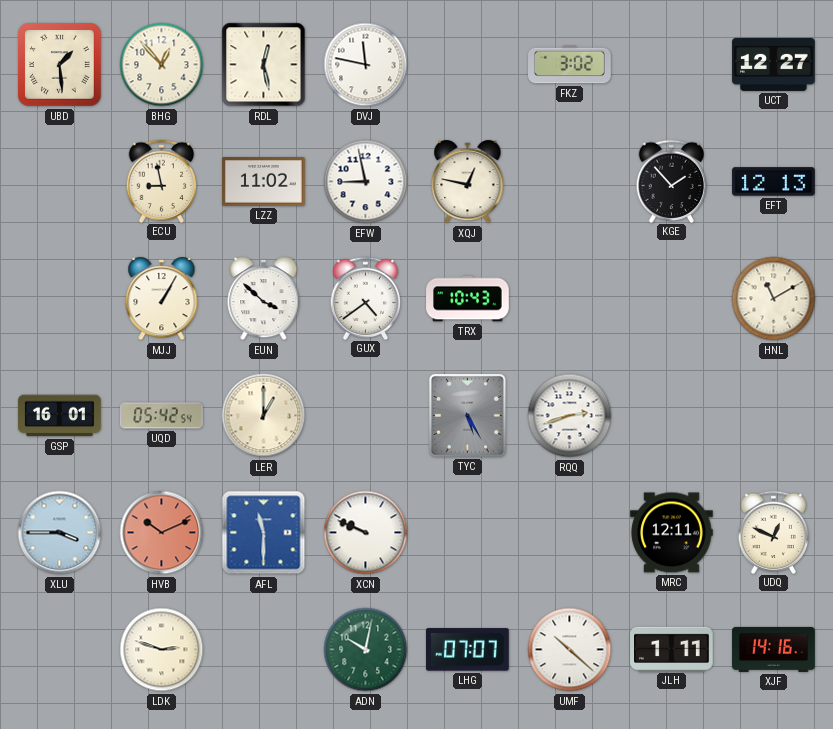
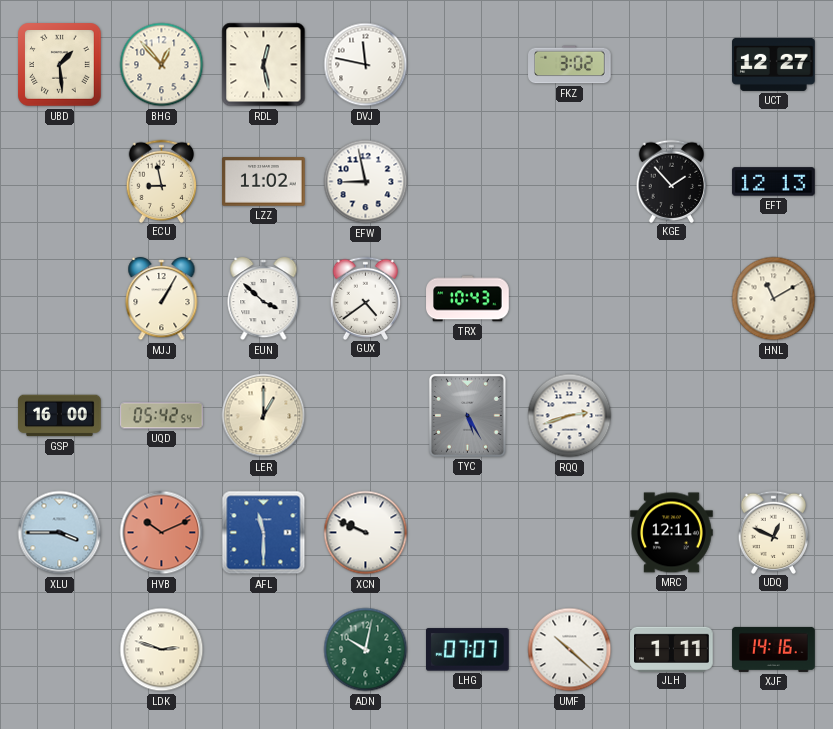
XQJ: 12:47 -> none
GSP: 16:01 -> 16:00
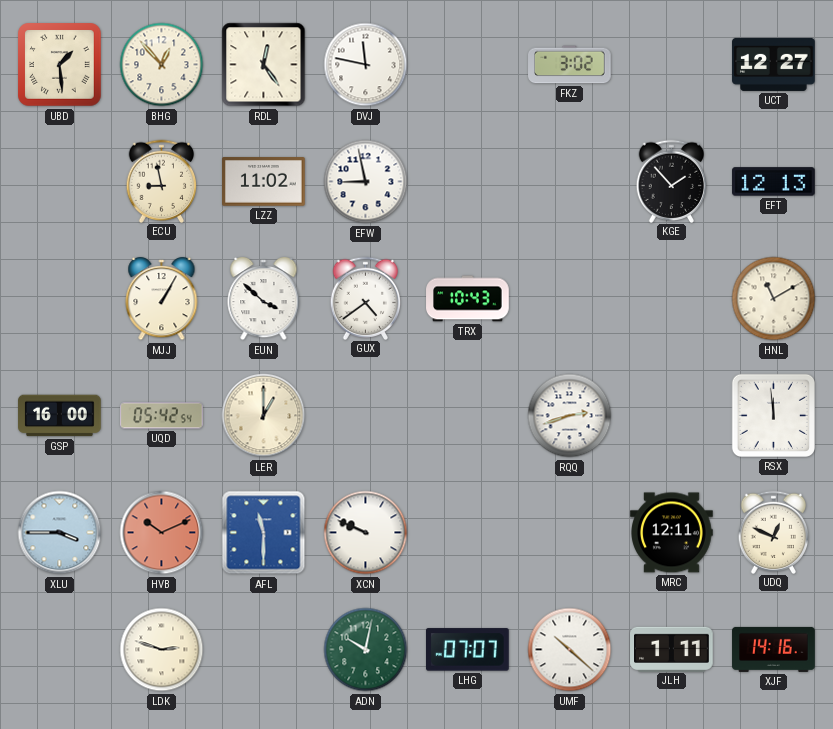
RDL: 12:28 -> 12:24
TYC: 5:25 -> none
RSX: none -> 11:59
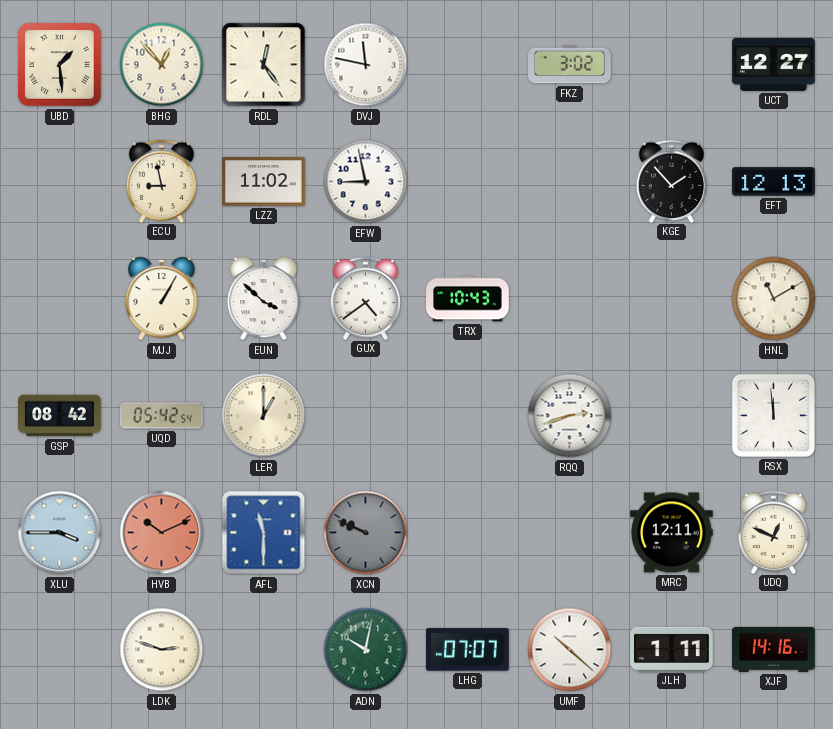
GSP: 16:00 -> 08:42
XCN dial: white -> grey
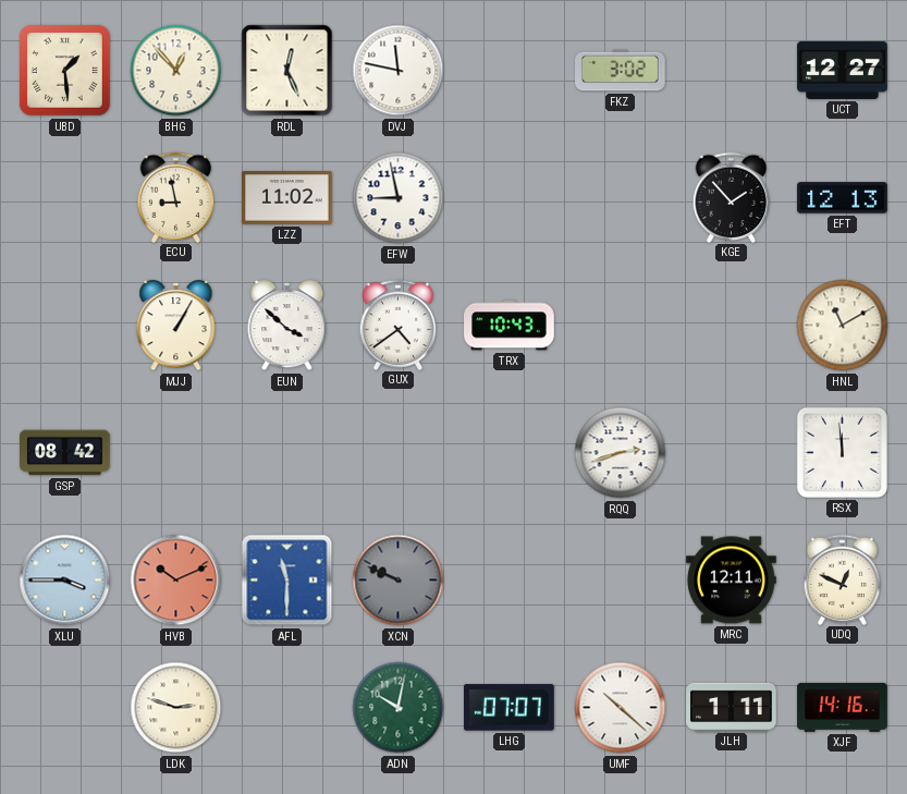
RDL: 12:24 -> 12:26
UQD: 05:42 -> none
LER: 1:00 -> none
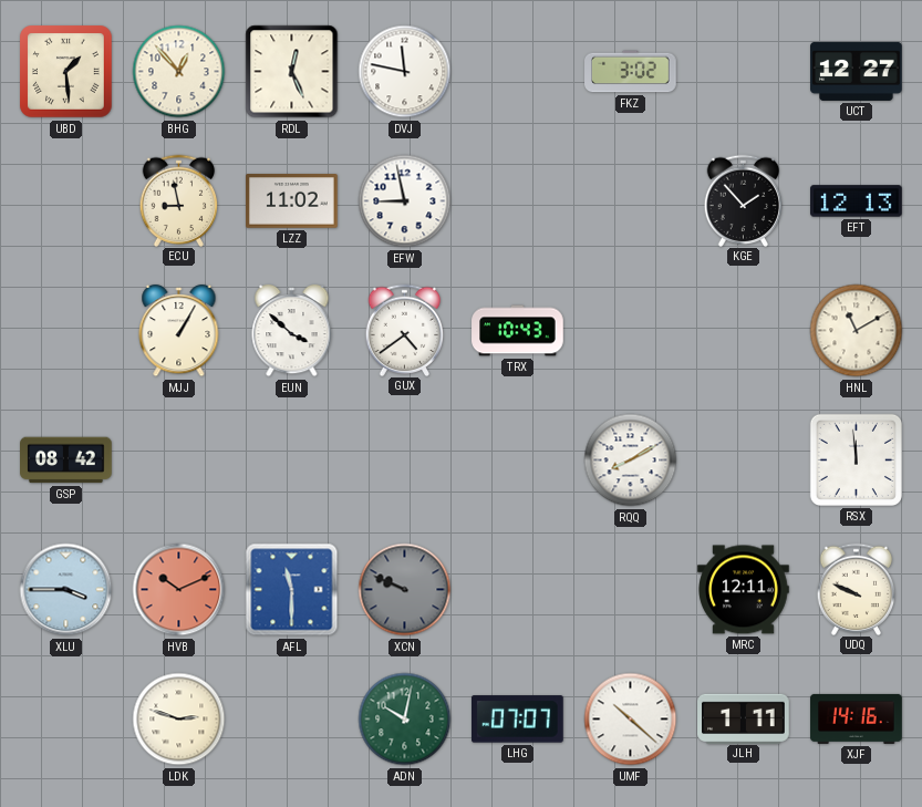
RQQ: 2:42 -> 8:10
UDQ: 12:49 -> 9:49
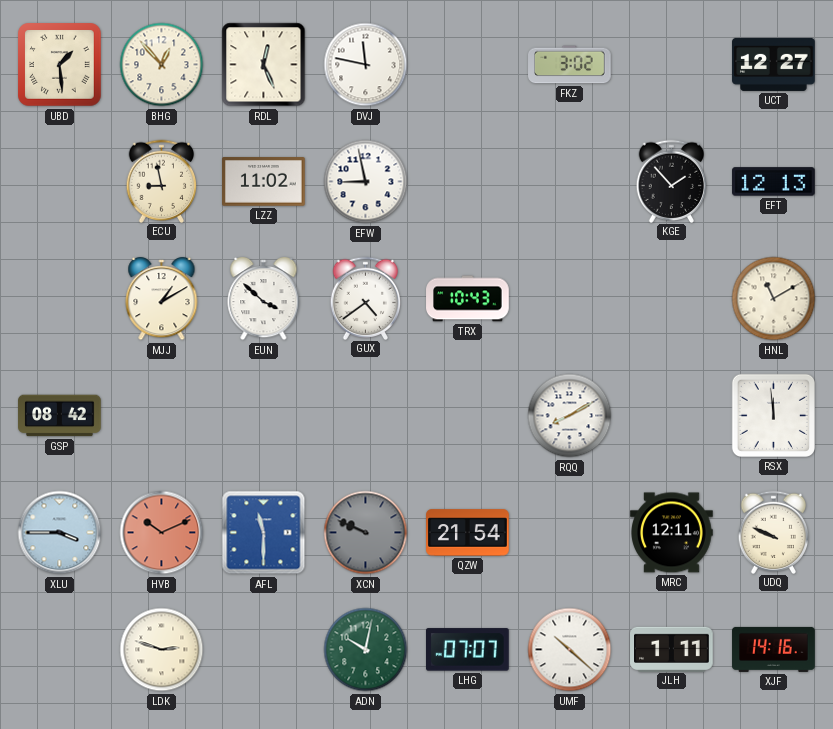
MJJ: 1:05 -> 1:10
QZW: none -> 21:54
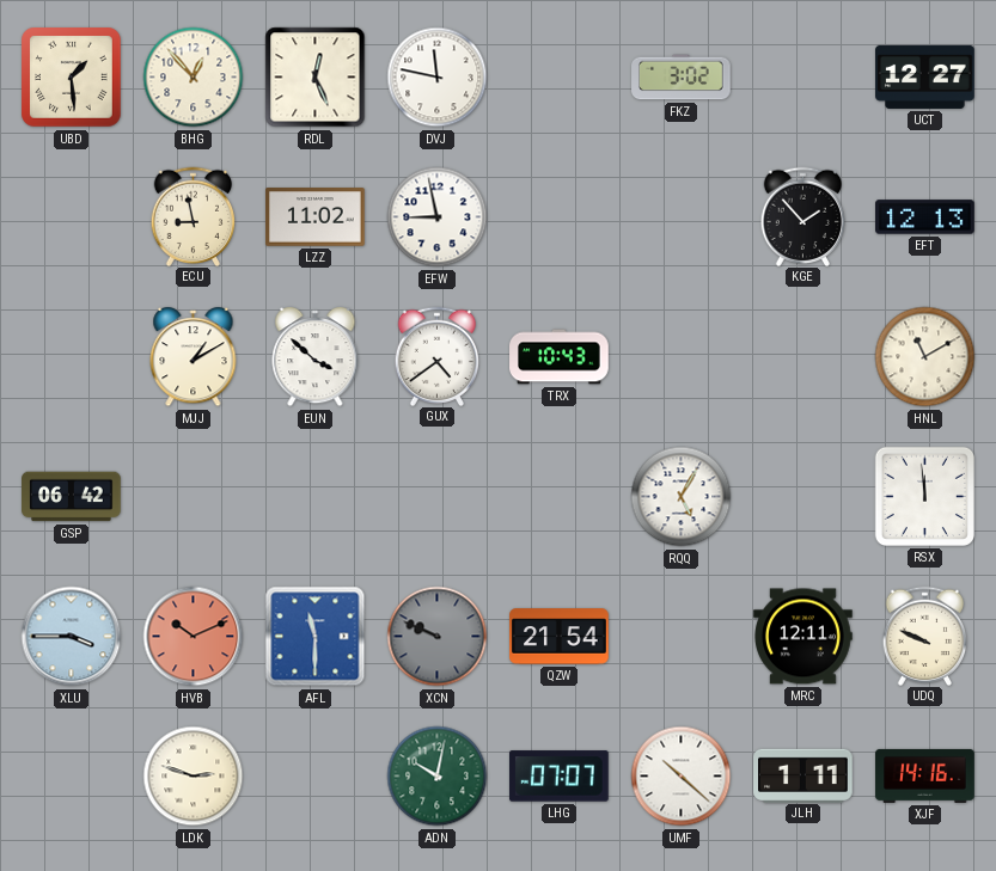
GSP: 08:42 -> 06:42
RQQ: 8:10 -> 5:05
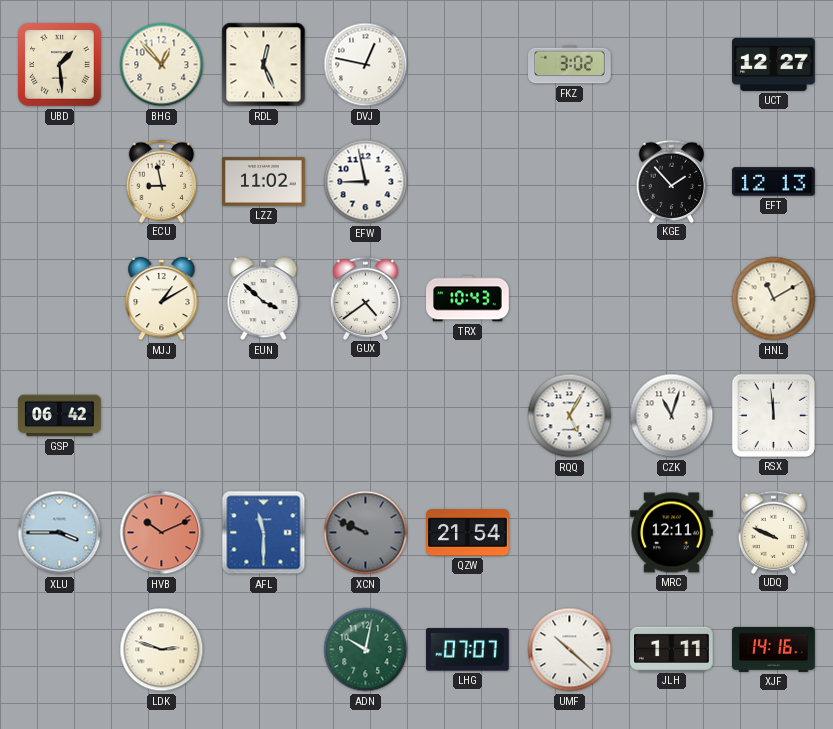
DVJ: 11:47 -> 12:47
CZK: none -> 11:03
